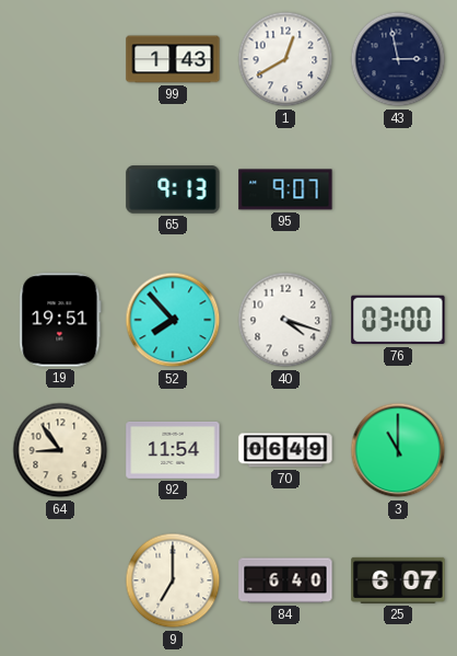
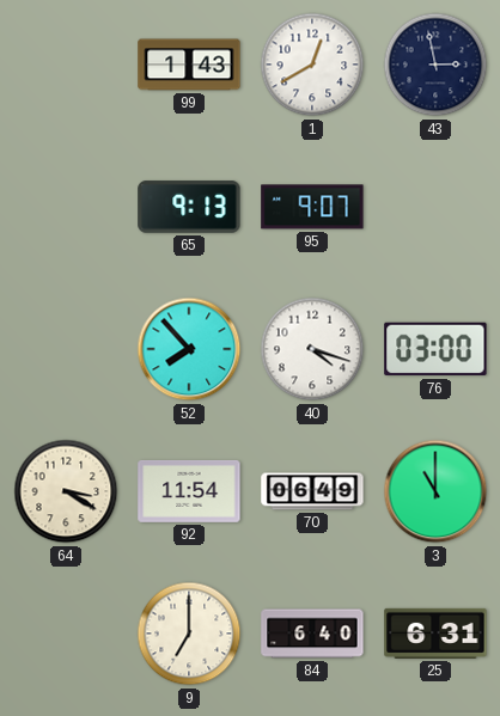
19: 19:51 -> none
64: 8:54 -> 3:20
25: 6:07 -> 6:31
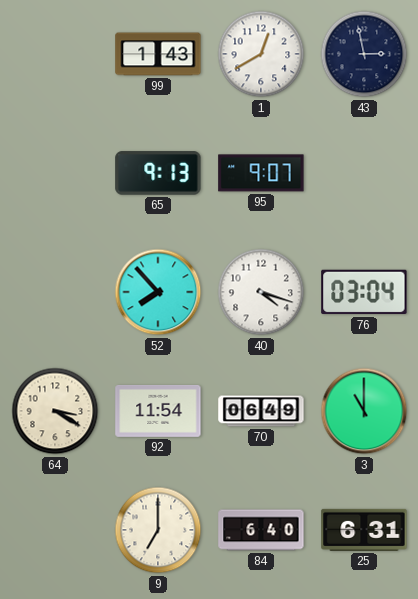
76: 03:00 -> 03:04
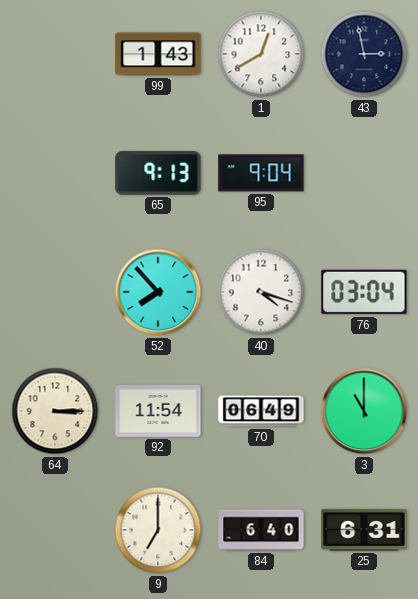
95: 9:07 -> 9:04
64: 3:20 -> 3:15
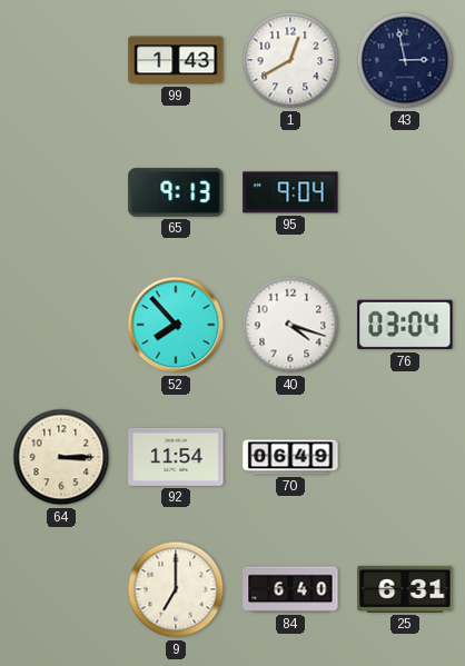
3: 11:00 -> none
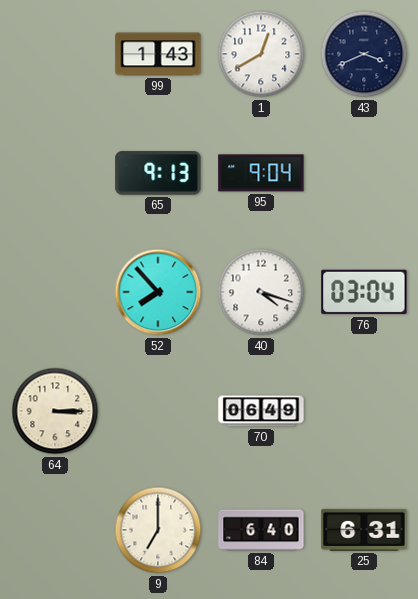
43: 2:58 -> 3:41
92: 11:54 -> none
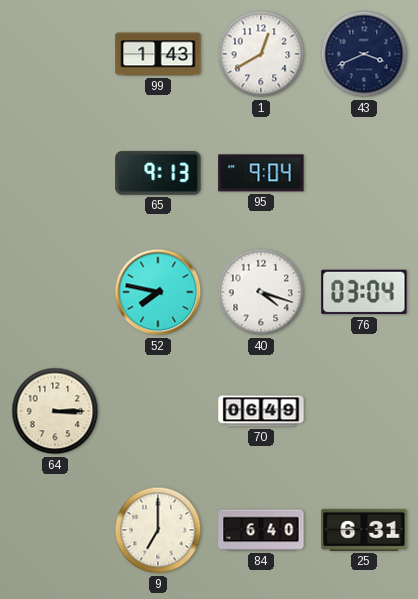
52: 7:53 -> 7:47
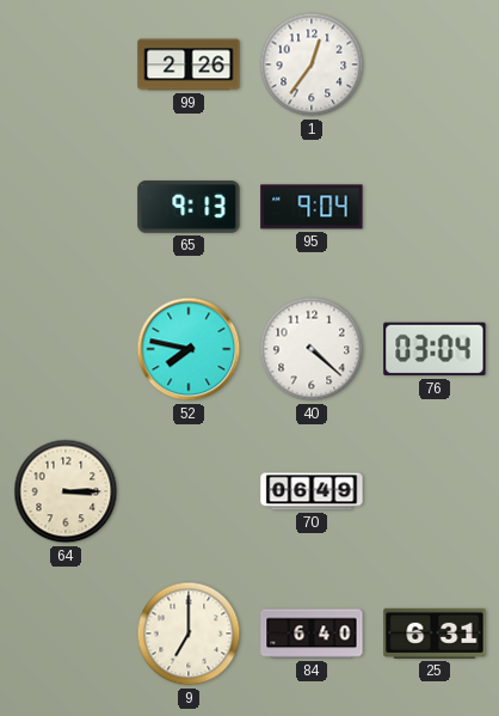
99: 1:43 -> 2:26
1: 12:40 -> 12:36
43: 3:41 -> none
40: 4:18 -> 4:22
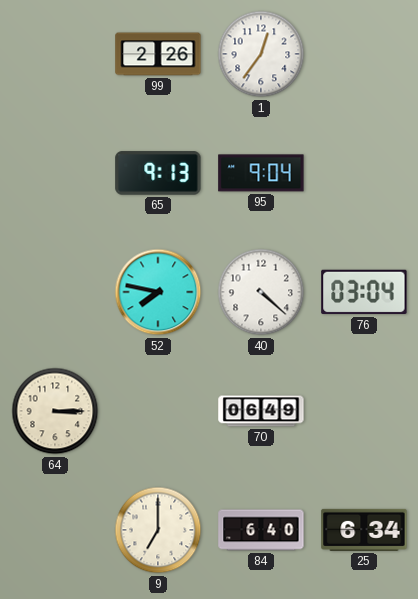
25: 6:31 -> 6:34
